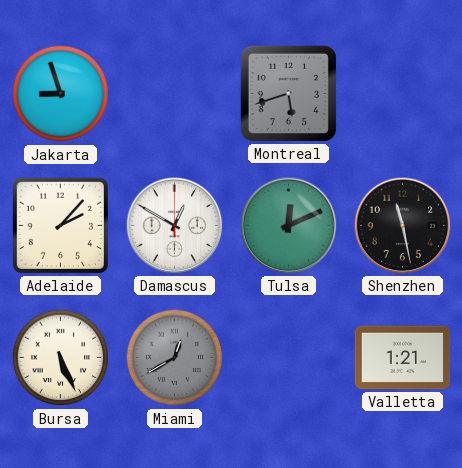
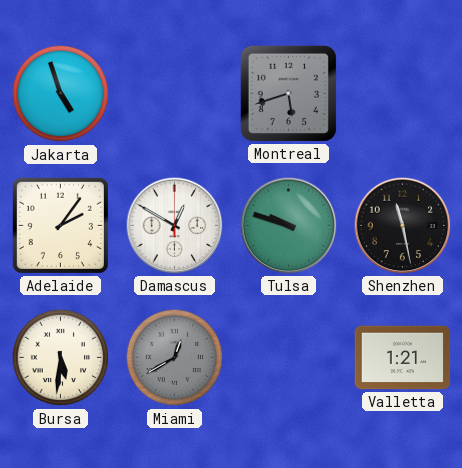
Jakarta: 8:57 -> 4:57
Adelaide: 2:07 -> 2:06
Tulsa: 12:11 -> 9:48
Bursa: 5:26 -> 5:31
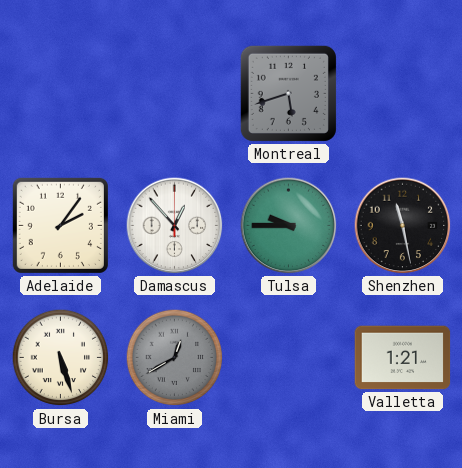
Jakarta: 4:57 -> none
Damascus: 12:50 -> 12:53
Tulsa: 9:48 -> 9:45
Bursa: 5:31 -> 5:27
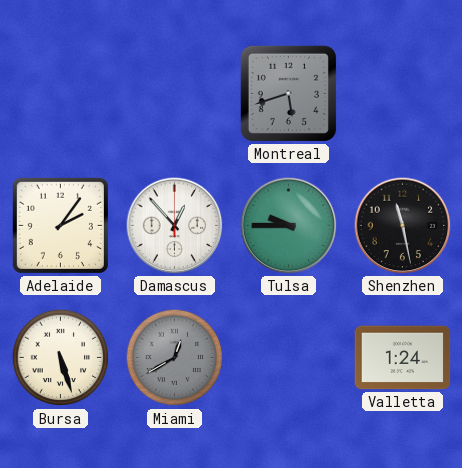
Valletta: 1:21 -> 1:24
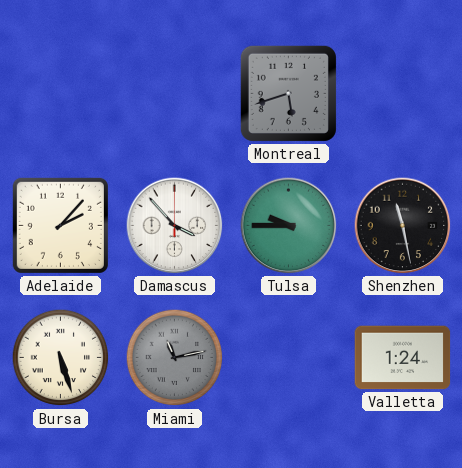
Adelaide: 2:06 -> 2:07
Damascus: 12:53 -> 3:53
Miami: 12:40 -> 11:13
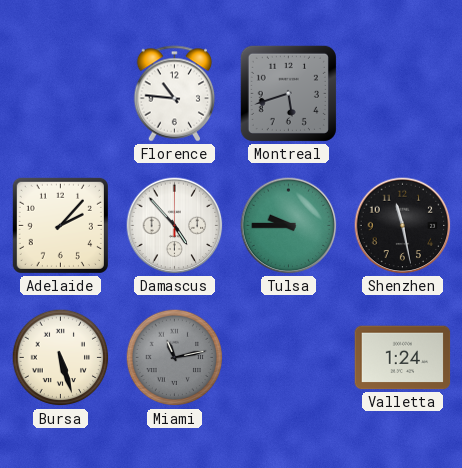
Florence: none -> 10:46
Damascus: 3:53 -> 4:53
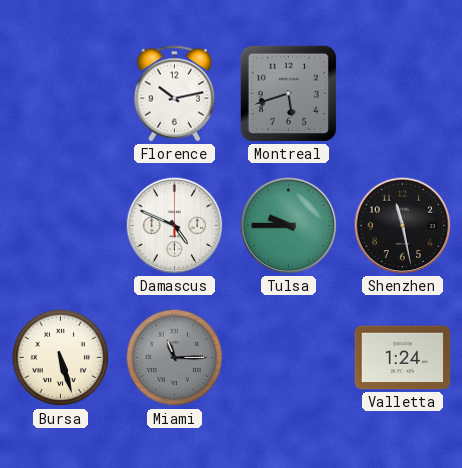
Florence: 10:46 -> 10:13
Adelaide: 2:07 -> none
Damascus: 4:53 -> 4:49
Miami: 11:13 -> 11:15
